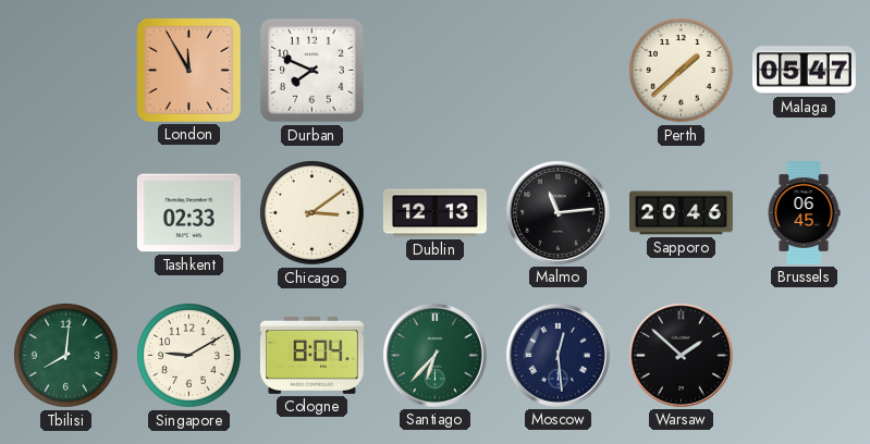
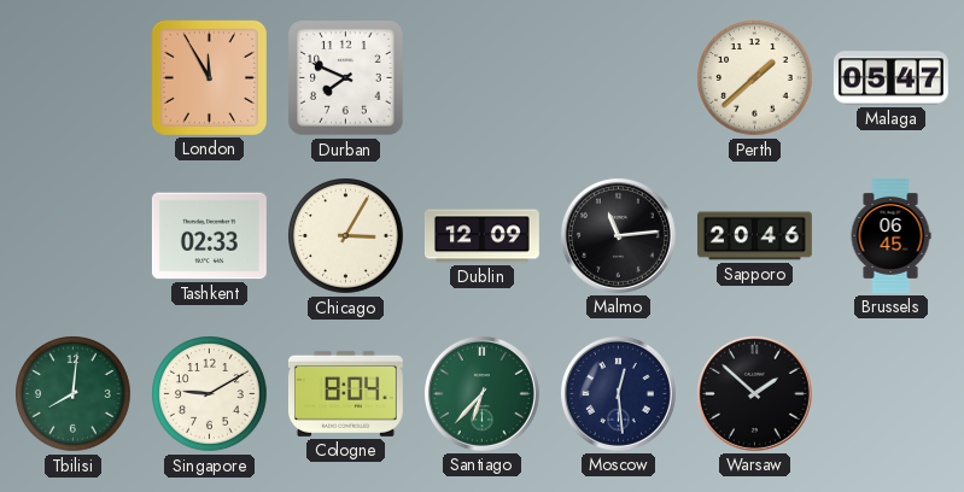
Chicago: 3:09 -> 3:05
Dublin: 12:13 -> 12:09
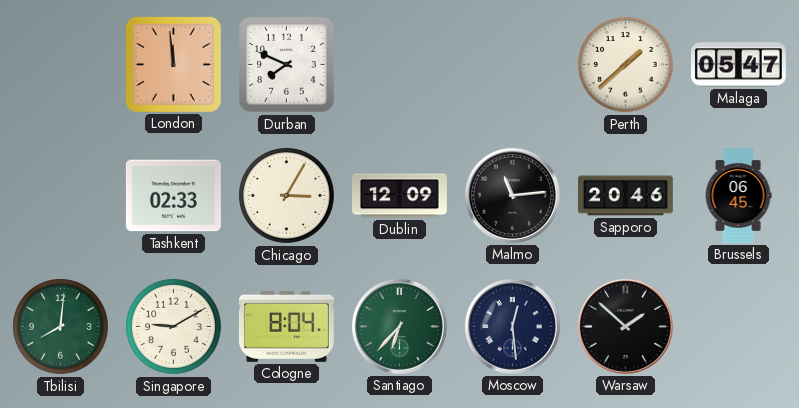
London: 11:55 -> 11:59
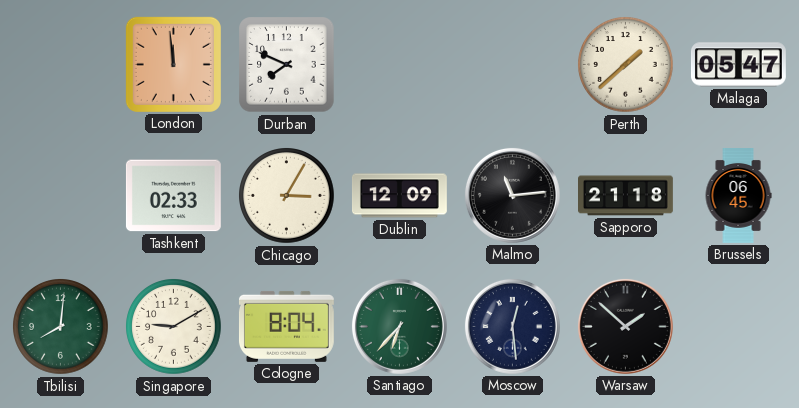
Sapporo: 20:46 -> 21:18
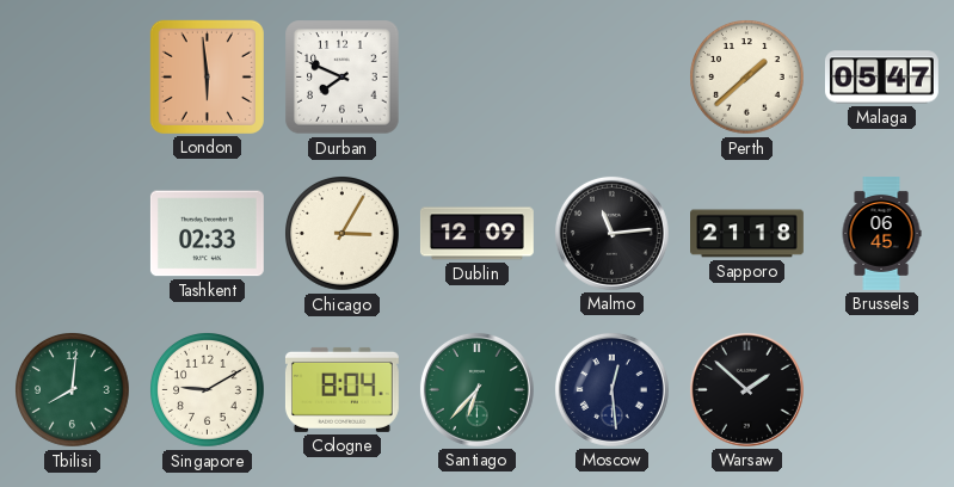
London: 11:59 -> 5:59
